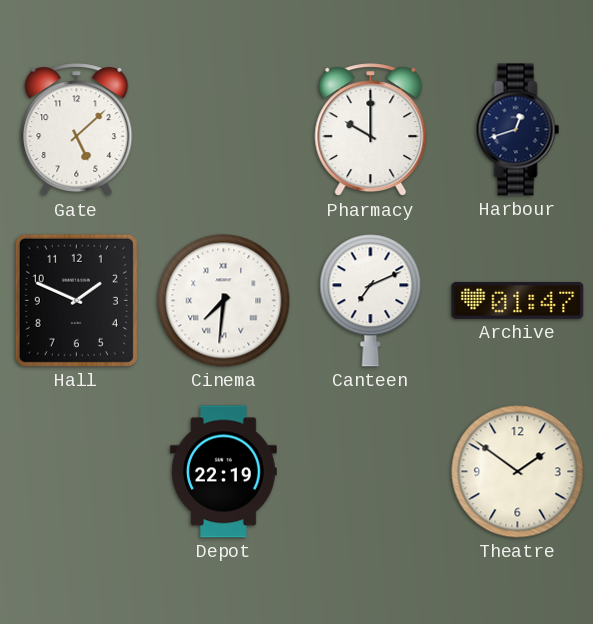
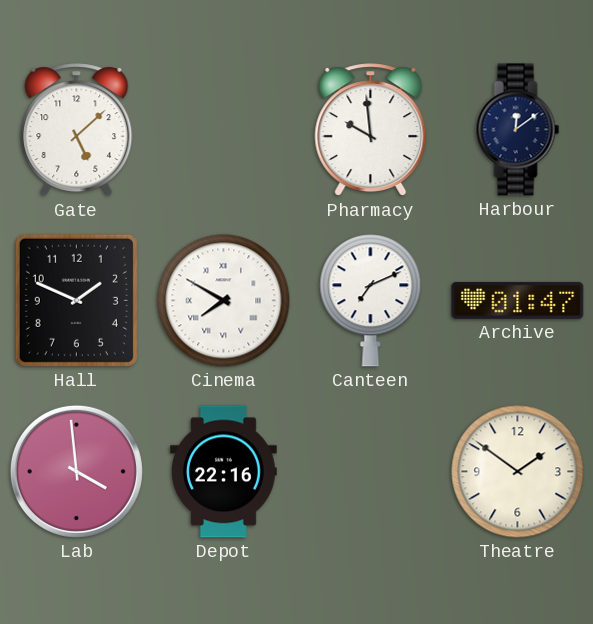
Pharmacy: 10:00 -> 9:59
Harbour: 12:42 -> 12:09
Cinema: 7:31 -> 7:50
Lab: none -> 3:59
Depot: 22:19 -> 22:16
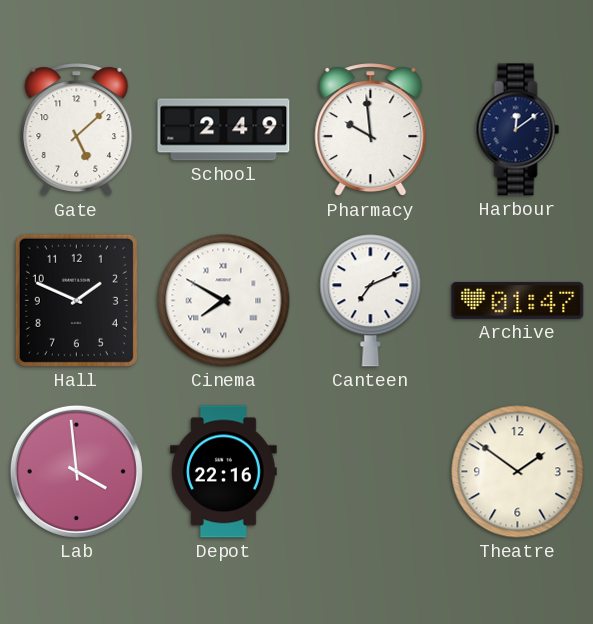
School: none -> 2:49
